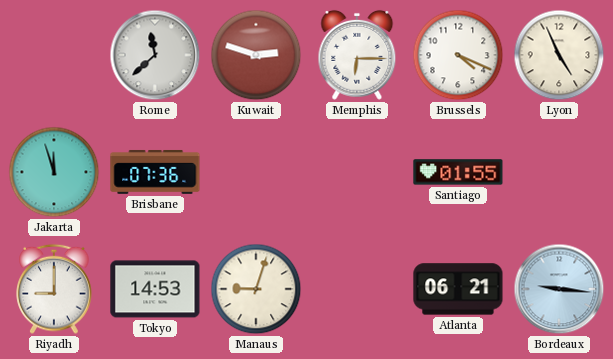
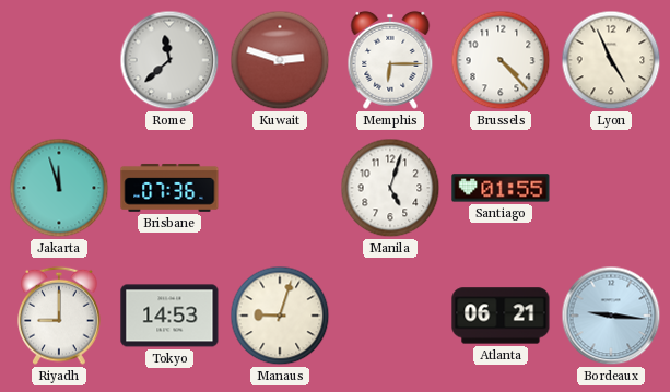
Brussels: 4:19 -> 4:23
Manila: none -> 5:03
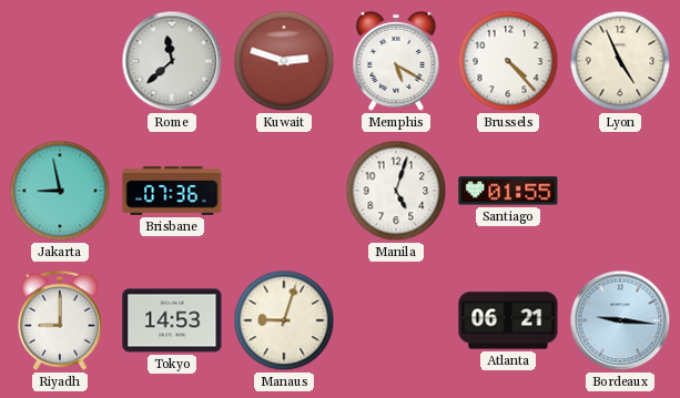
Memphis: 6:15 -> 5:20
Jakarta: 11:57 -> 8:58
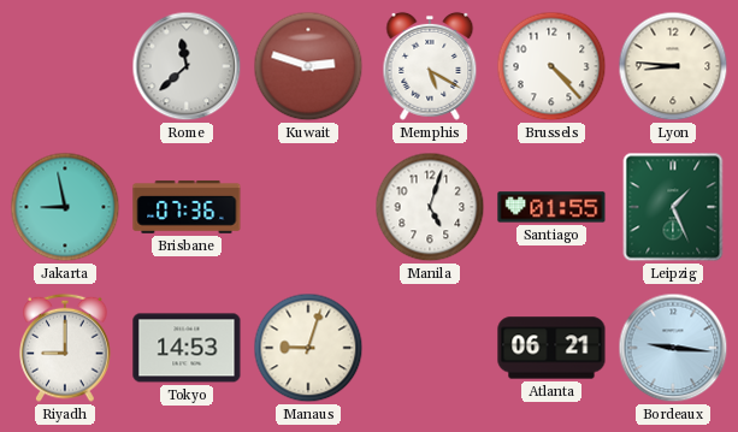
Lyon: 4:56 -> 8:46
Leipzig: none -> 1:26
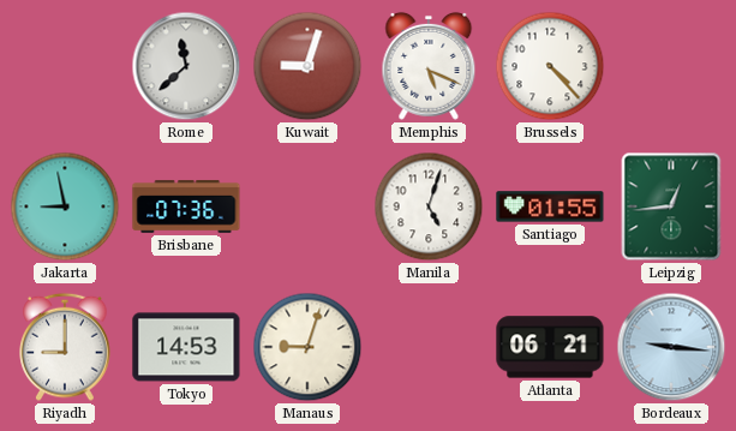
Kuwait: 2:48 -> 9:03
Memphis: 5:20 -> 5:19
Lyon: 8:46 -> none
Leipzig: 1:26 -> 12:44
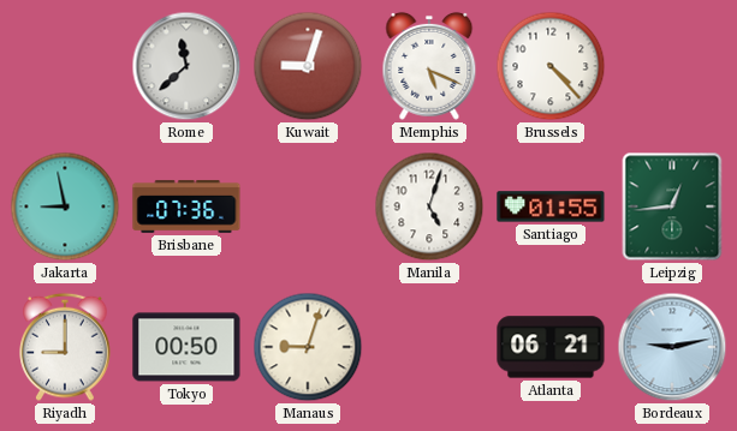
Tokyo: 14:53 -> 00:50
Bordeaux: 9:16 -> 9:13
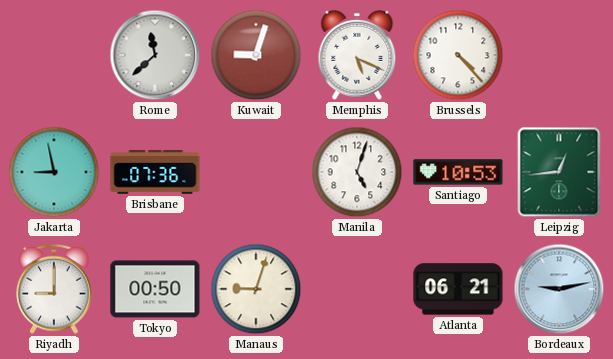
Santiago: 01:55 -> 10:53
